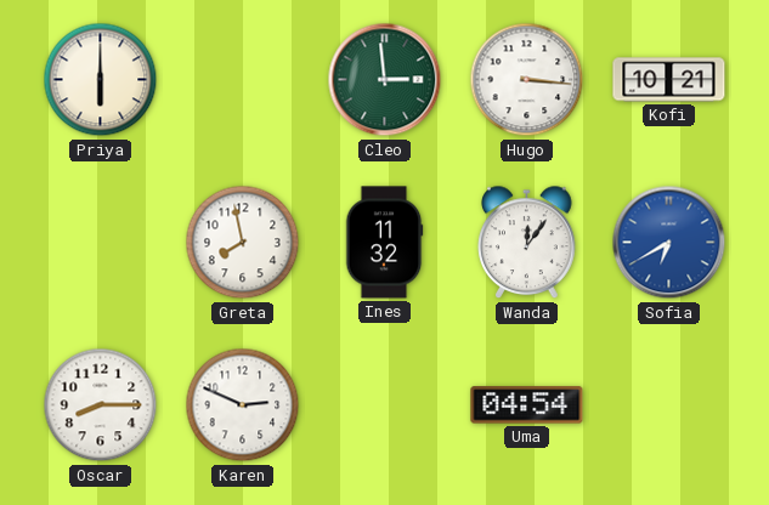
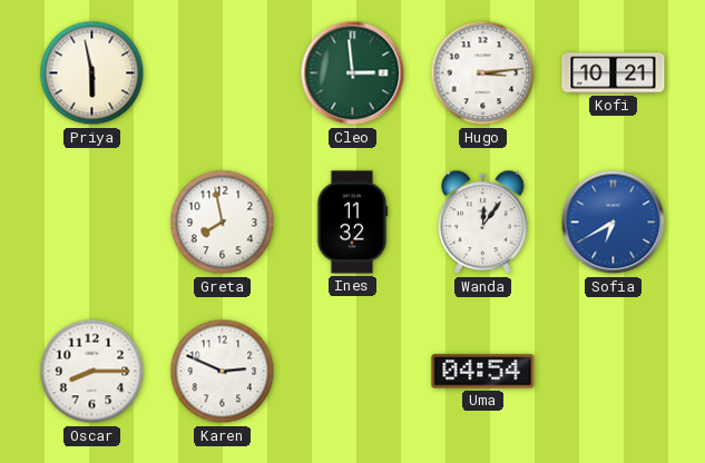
Priya: 6:00 -> 5:58
Hugo: 3:16 -> 3:14
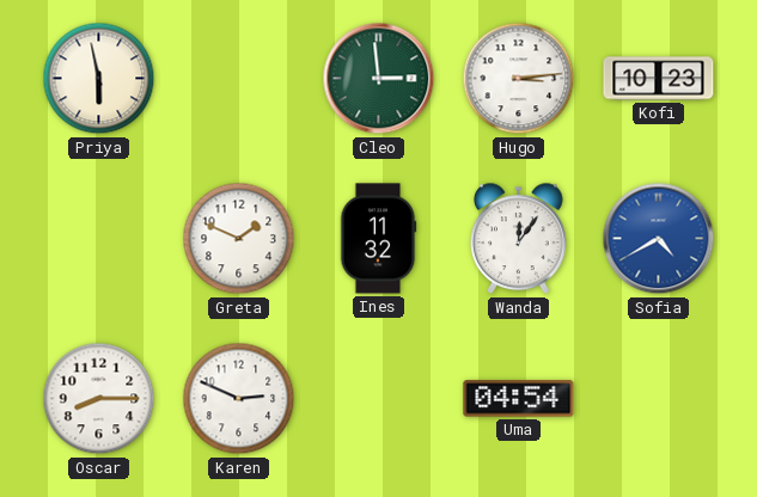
Kofi: 10:21 -> 10:23
Greta: 7:58 -> 1:49
Sofia: 6:40 -> 4:40
